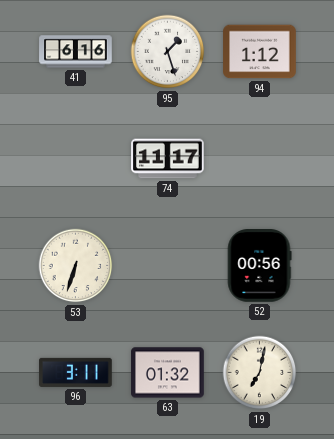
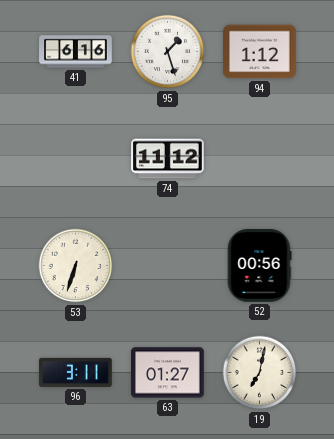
74: 11:17 -> 11:12
63: 01:32 -> 01:27
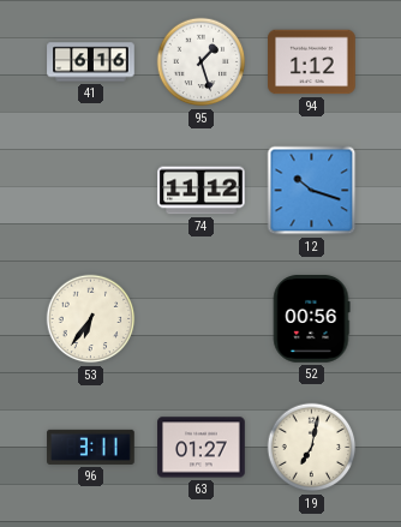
12: none -> 10:18
53: 6:33 -> 6:36
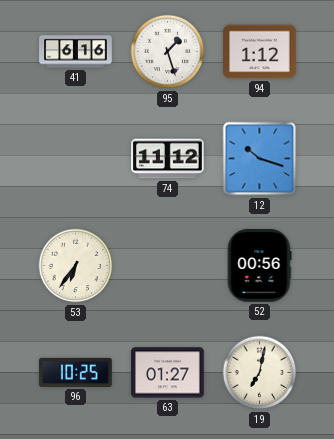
96: 3:11 -> 10:25
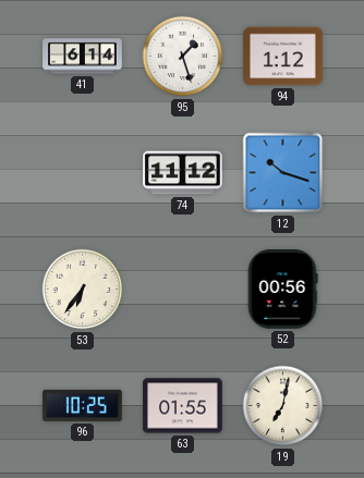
41: 6:16 -> 6:14
63: 01:27 -> 01:55
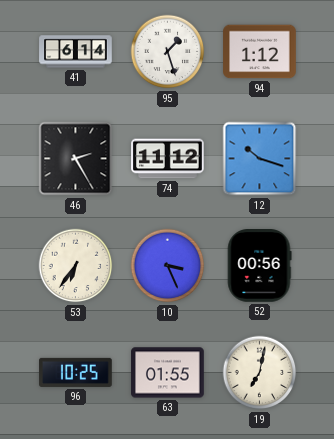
46: none -> 2:25
10: none -> 3:26
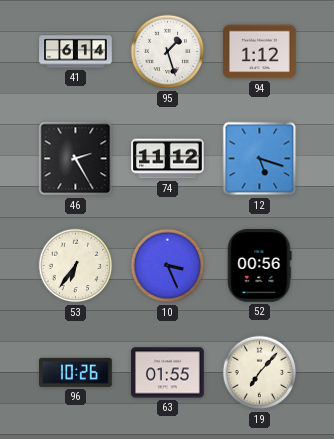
12: 10:18 -> 5:18
96: 10:25 -> 10:26
19: 7:02 -> 7:07
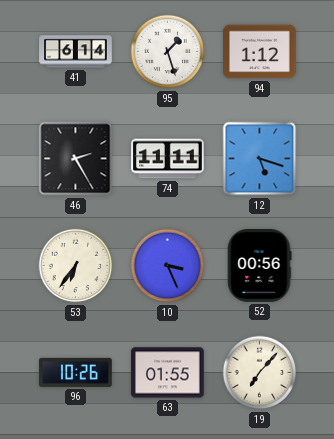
74: 11:12 -> 11:11
